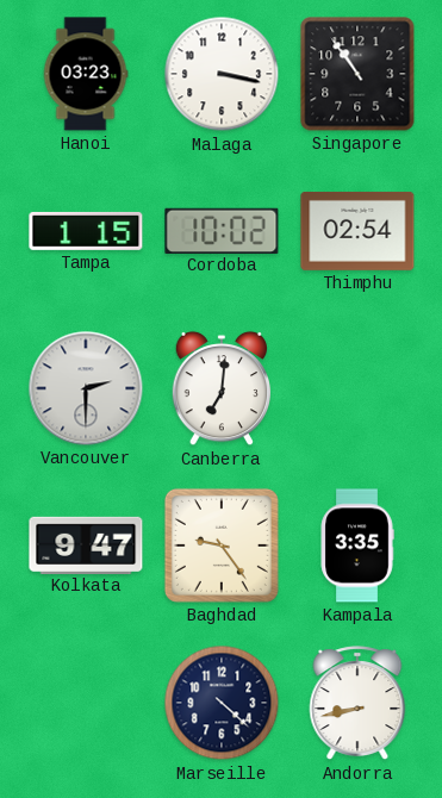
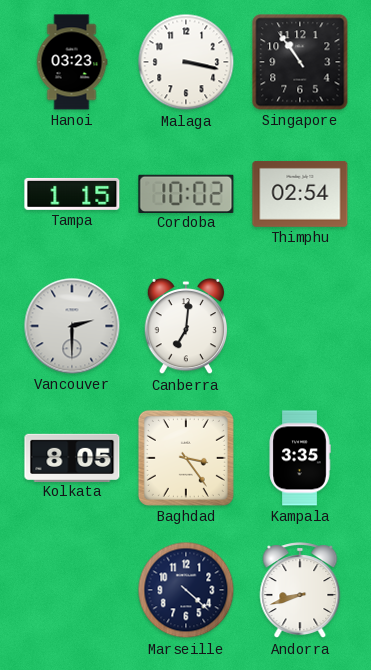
Kolkata: 9:47 -> 8:05
Baghdad: 9:24 -> 3:24
Andorra: 8:43 -> 8:42
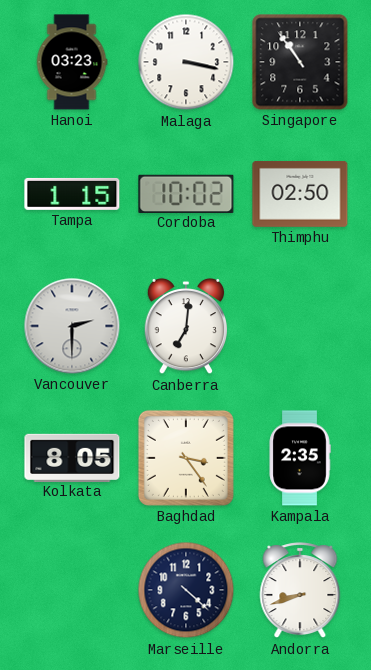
Thimphu: 02:54 -> 02:50
Kampala: 3:35 -> 2:35
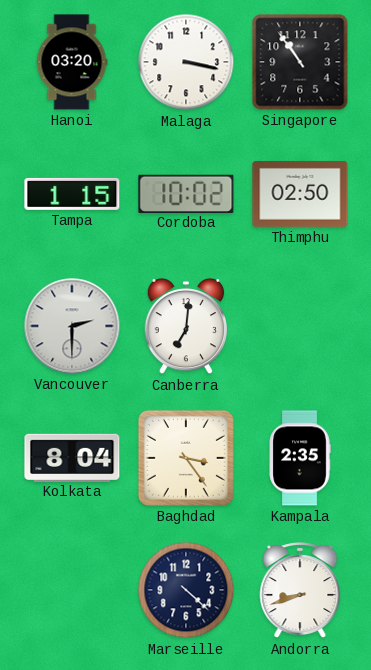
Hanoi: 03:23 -> 03:20
Kolkata: 8:05 -> 8:04
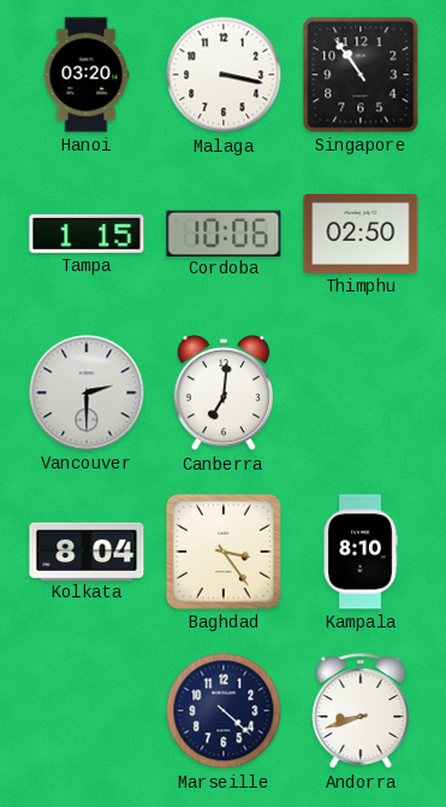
Cordoba: 10:02 -> 10:06
Kampala: 2:35 -> 8:10
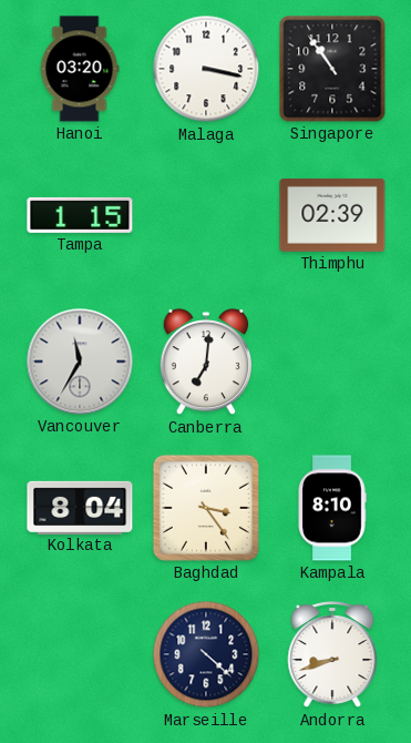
Cordoba: 10:06 -> none
Thimphu: 02:50 -> 02:39
Vancouver: 2:30 -> 11:35
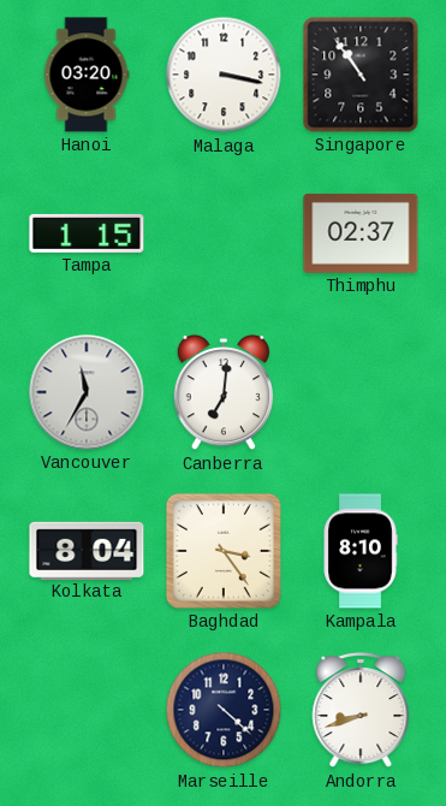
Thimphu: 02:39 -> 02:37
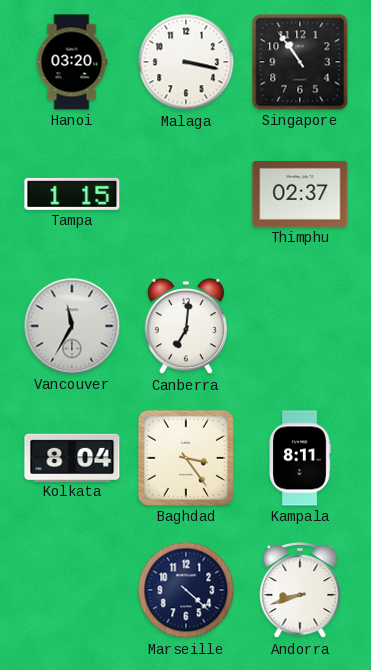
Kampala: 8:10 -> 8:11
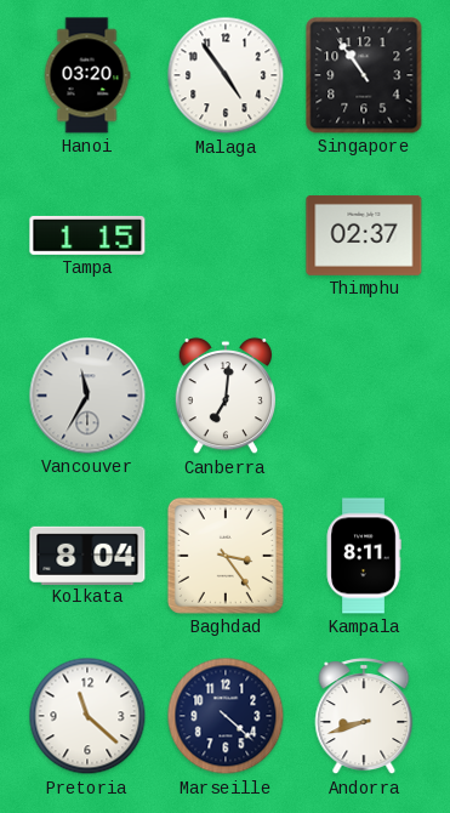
Malaga: 3:17 -> 4:54
Pretoria: none -> 11:22
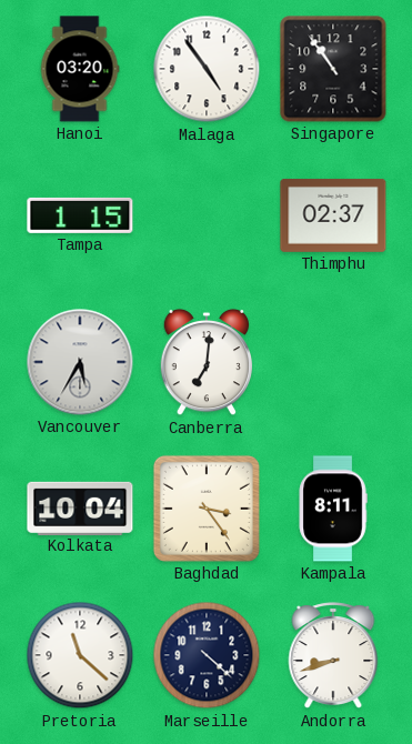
Vancouver: 11:35 -> 5:35
Kolkata: 8:04 -> 10:04
